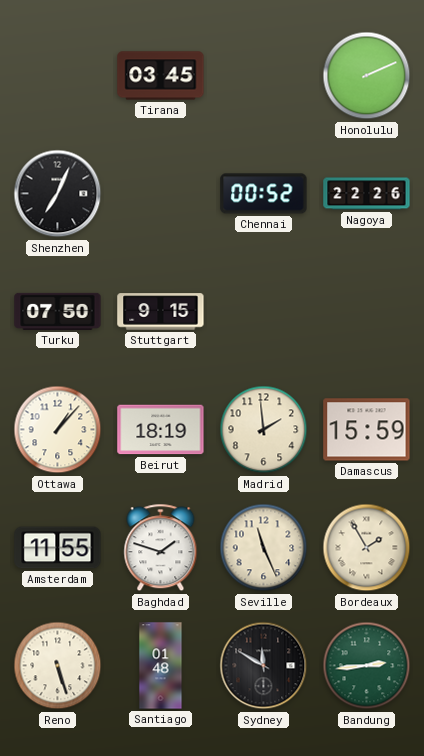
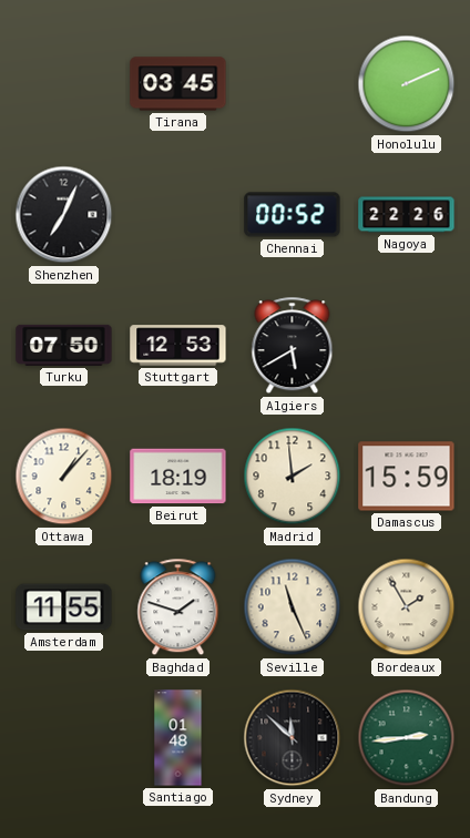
Stuttgart: 9:15 -> 12:53
Algiers: none -> 5:40
Reno: 5:27 -> none
Sydney: 11:50 -> 11:52
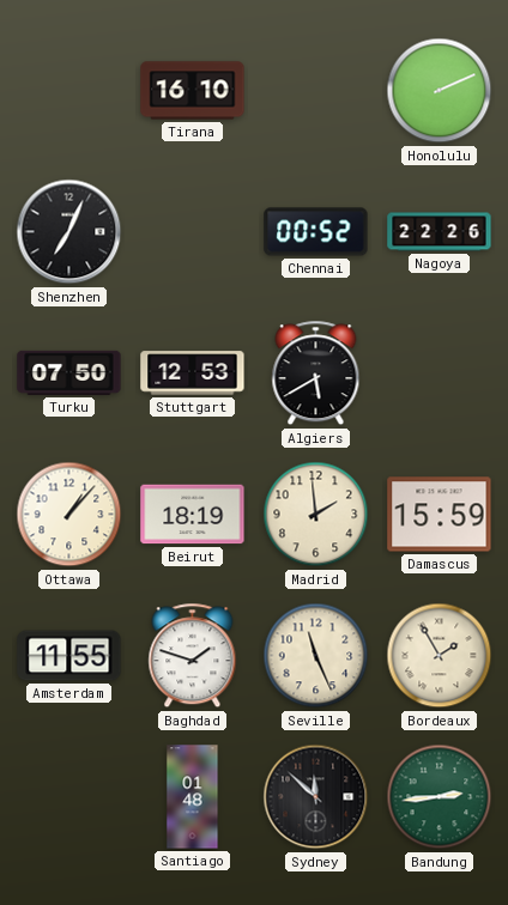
Tirana: 03:45 -> 16:10
